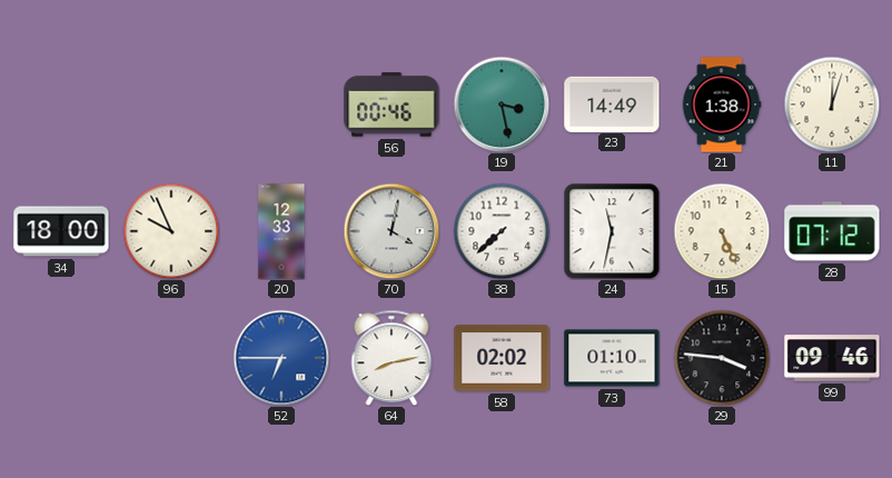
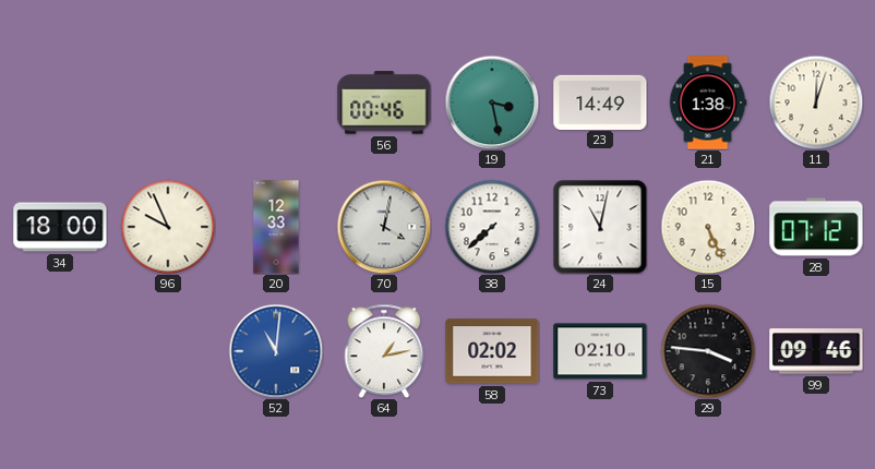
24: 11:32 -> 11:02
52: 6:45 -> 11:01
64: 8:13 -> 1:13
73: 01:10 -> 02:10
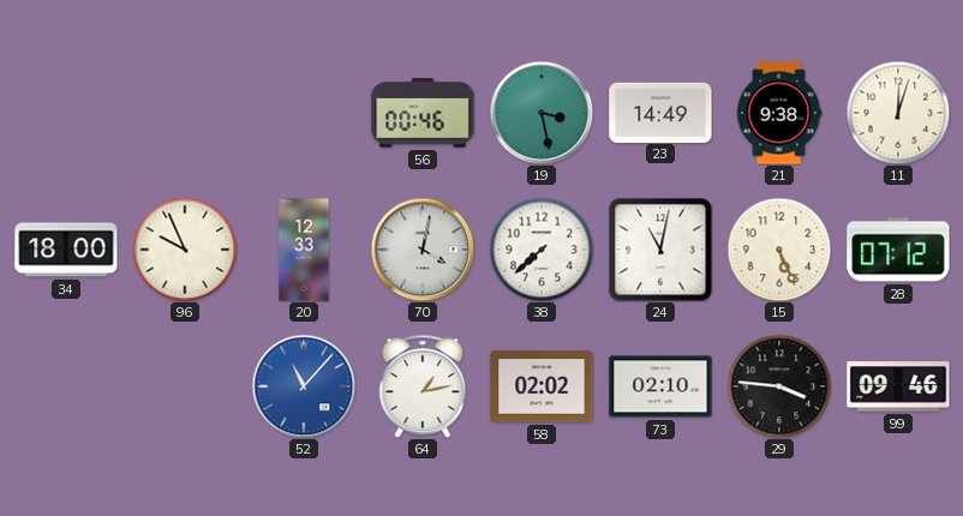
21: 1:38 -> 9:38
52: 11:01 -> 11:07
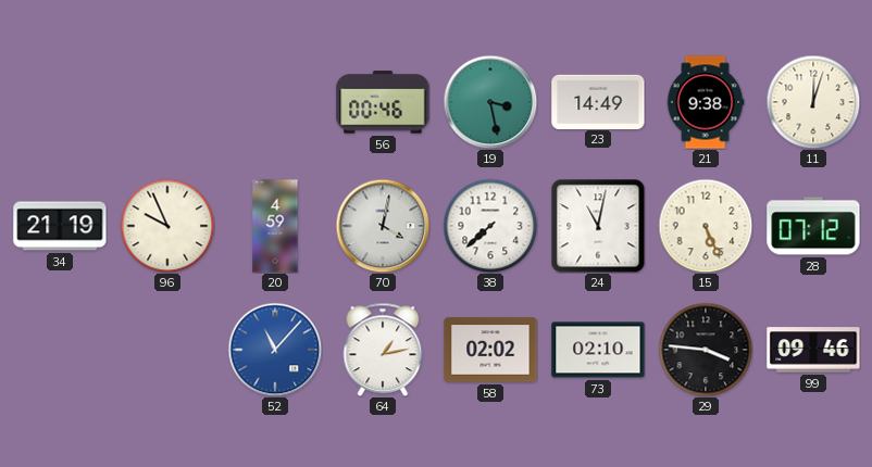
34: 18:00 -> 21:19
20: 12:33 -> 4:59
